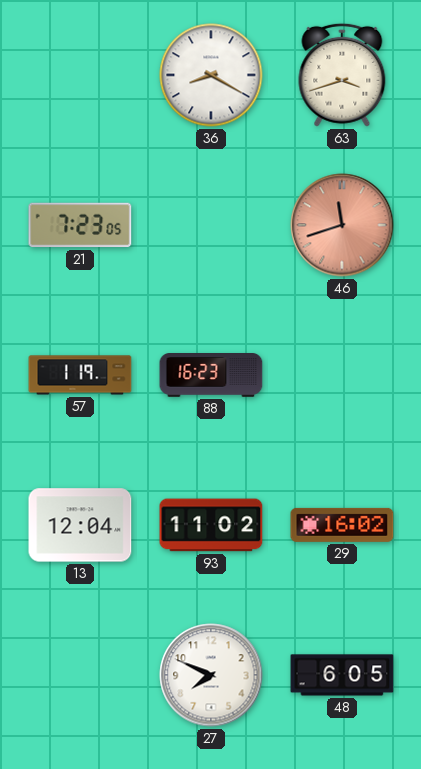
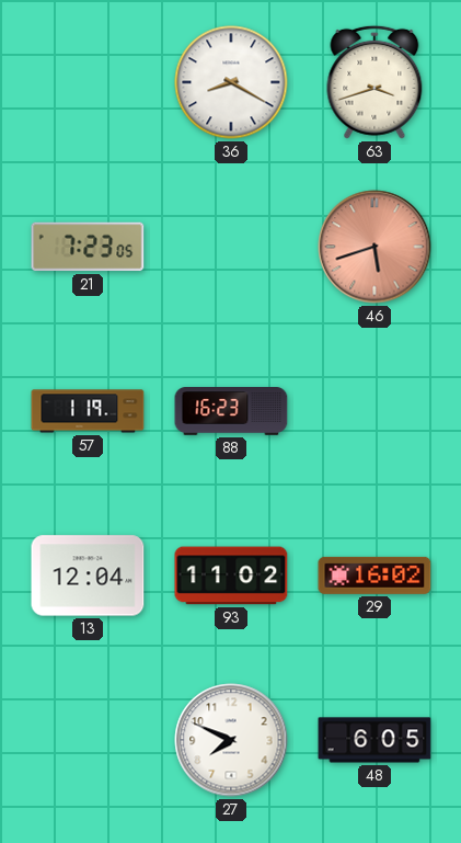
46: 11:42 -> 5:42
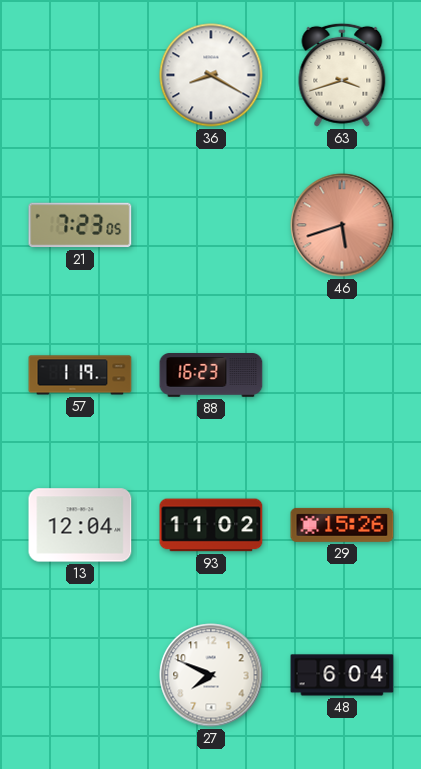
29: 16:02 -> 15:26
48: 6:05 -> 6:04
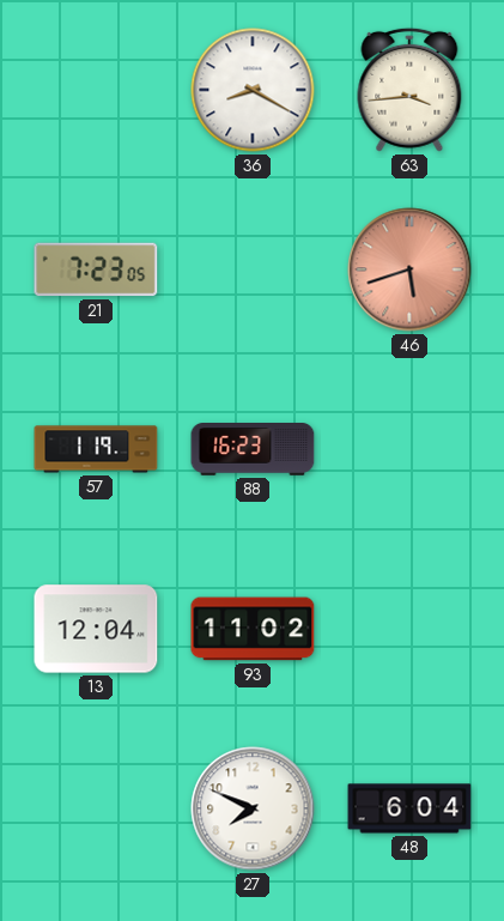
63: 3:42 -> 3:44
29: 15:26 -> none
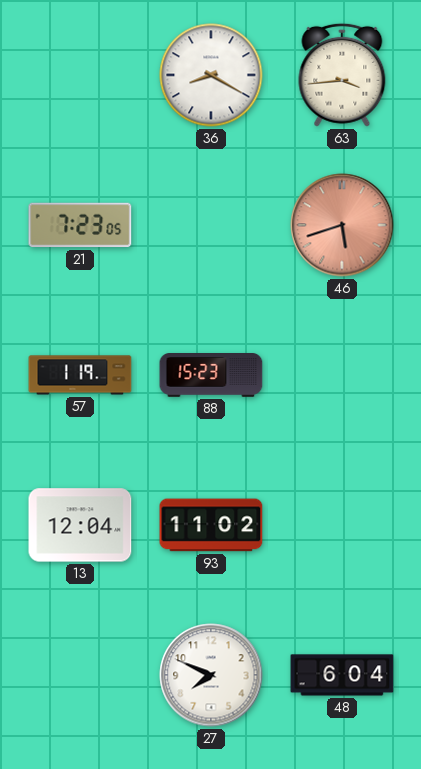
88: 16:23 -> 15:23
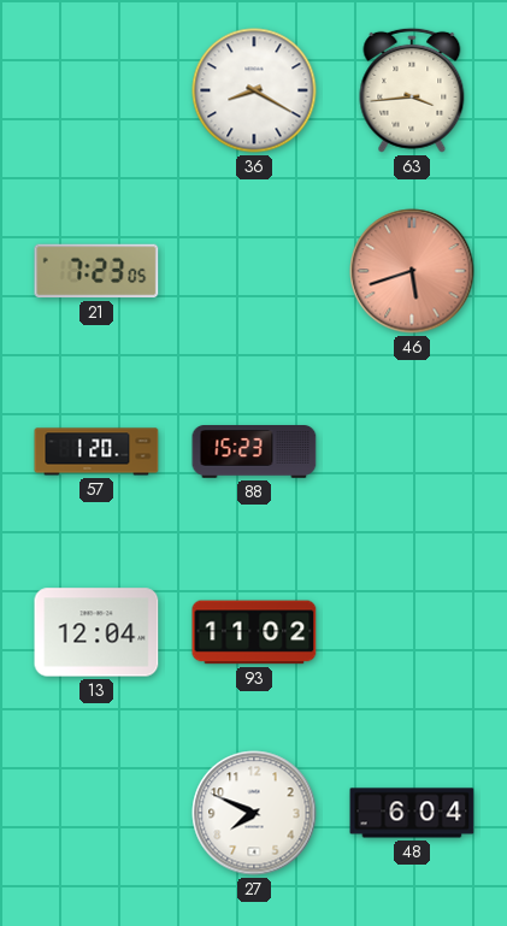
57: 1:19 -> 1:20
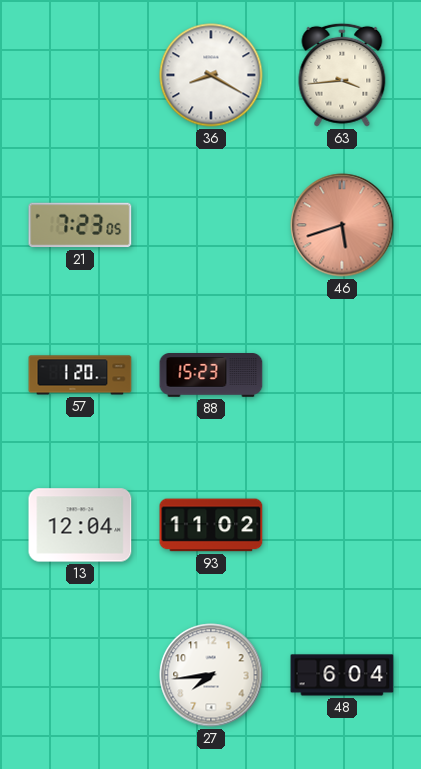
27: 7:49 -> 7:44
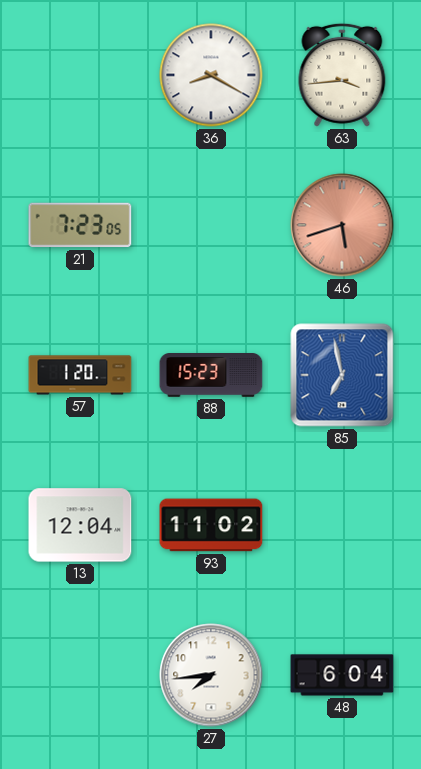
85: none -> 6:58
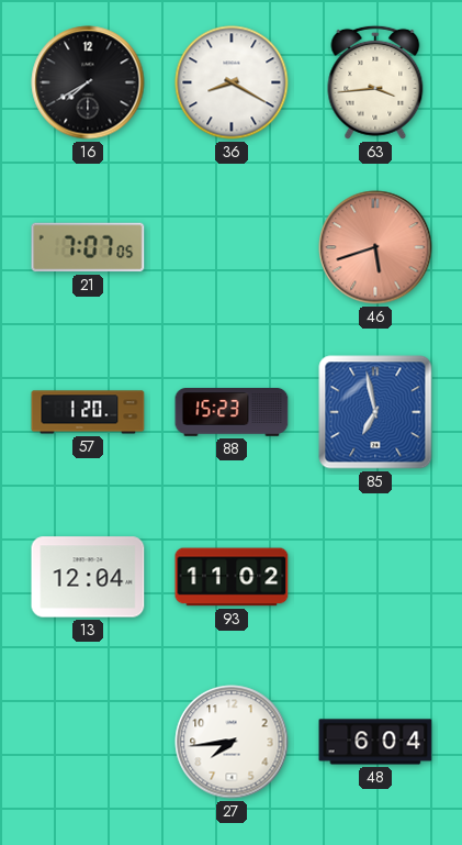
16: none -> 7:40
21: 7:23 -> 7:07
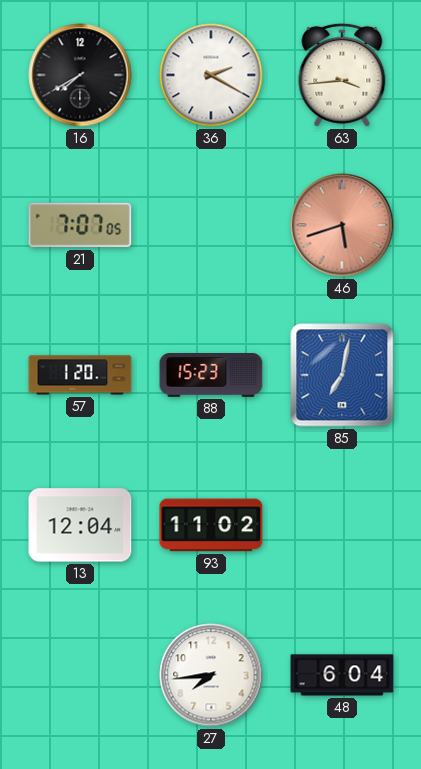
36: 8:20 -> 2:20
85: 6:58 -> 7:02
